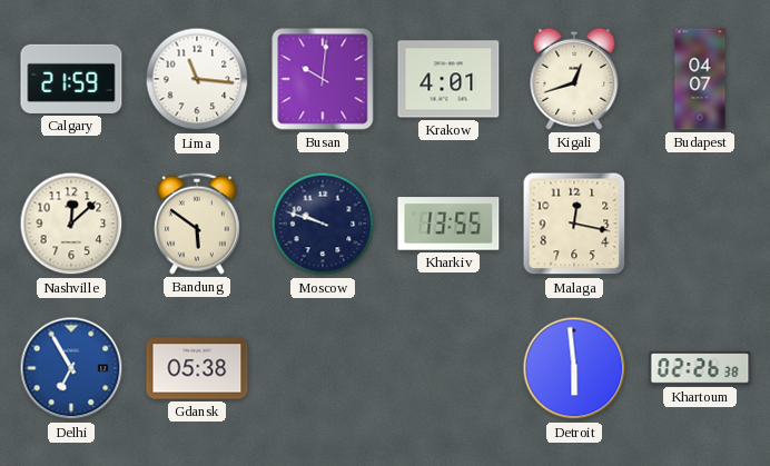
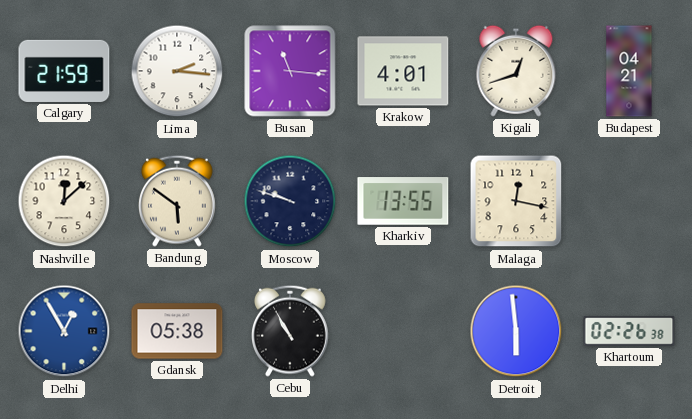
Lima: 11:16 -> 2:16
Busan: 10:01 -> 11:16
Budapest: 04:07 -> 04:21
Delhi: 6:55 -> 12:55
Cebu: none -> 10:55
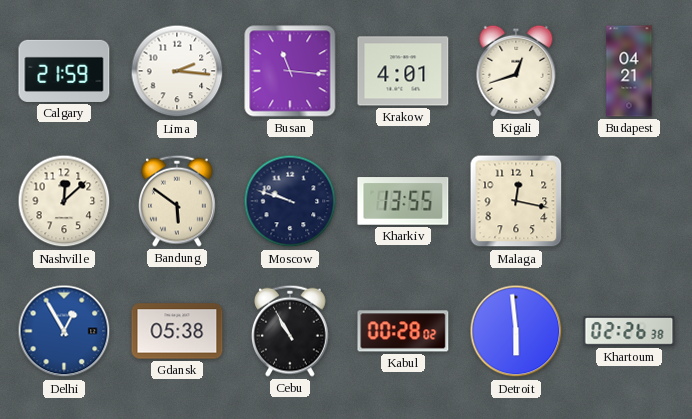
Kabul: none -> 00:28
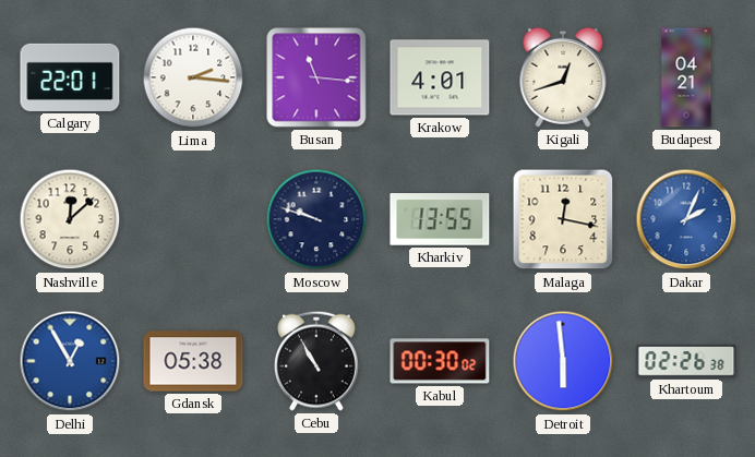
Calgary: 21:59 -> 22:01
Bandung: 5:51 -> none
Dakar: none -> 2:04
Kabul: 00:28 -> 00:30
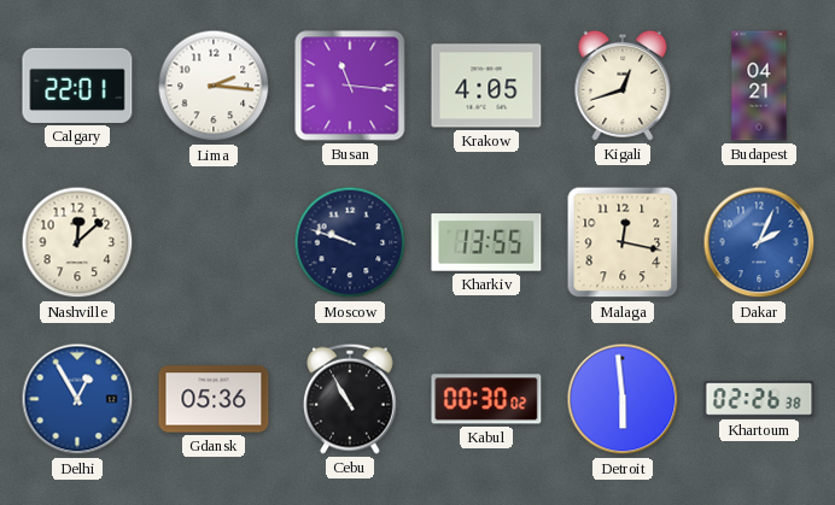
Krakow: 4:01 -> 4:05
Gdansk: 05:38 -> 05:36
